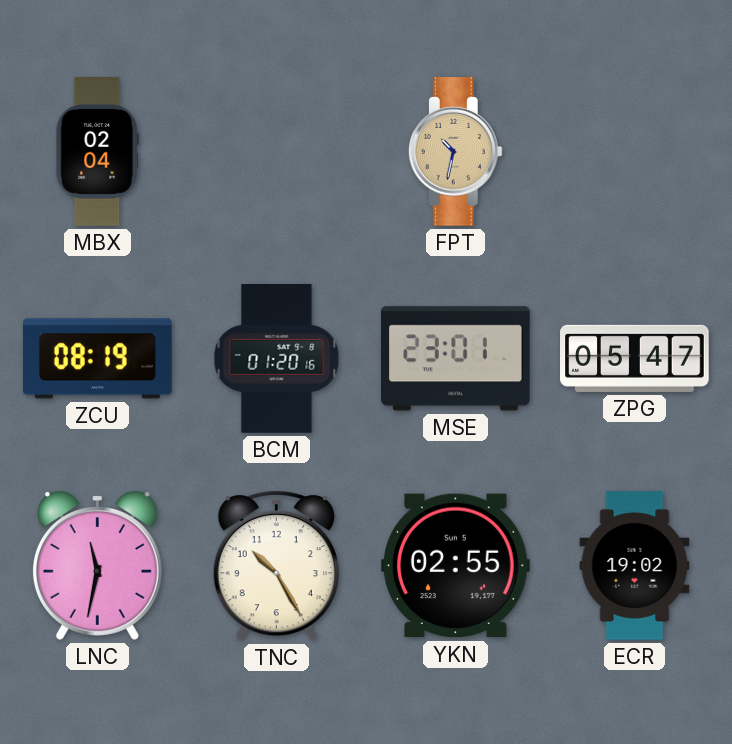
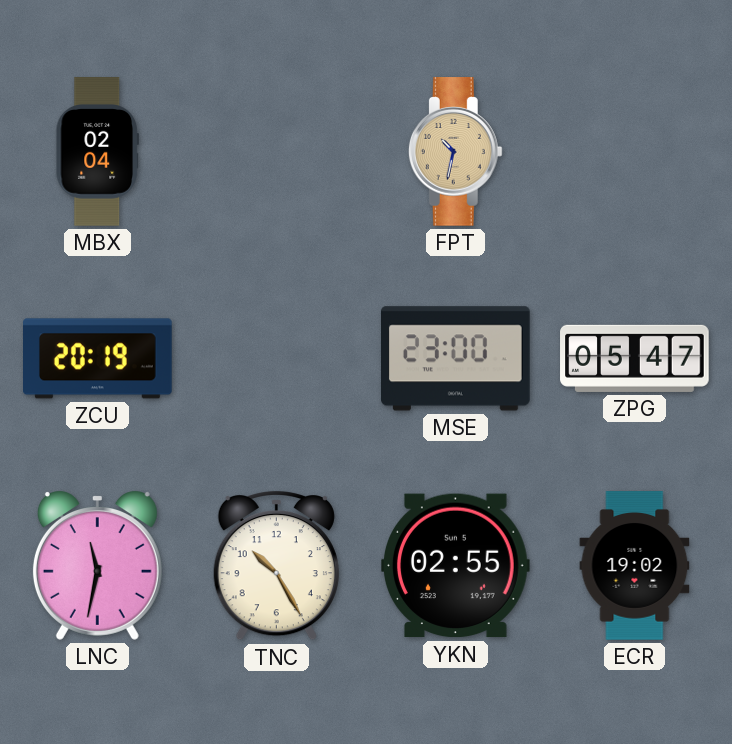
ZCU: 08:19 -> 20:19
BCM: 01:20 -> none
MSE: 23:01 -> 23:00
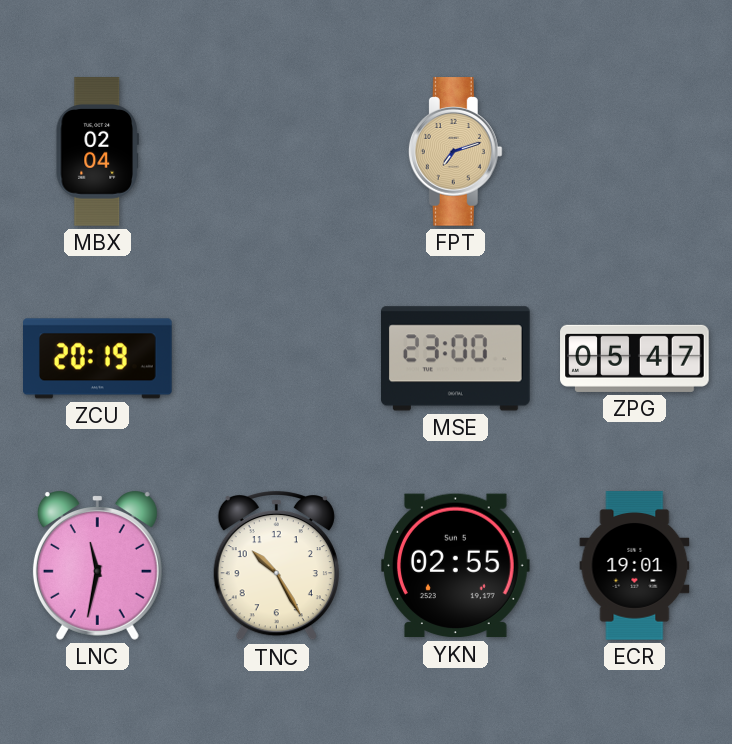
FPT: 10:32 -> 7:12
ECR: 19:02 -> 19:01
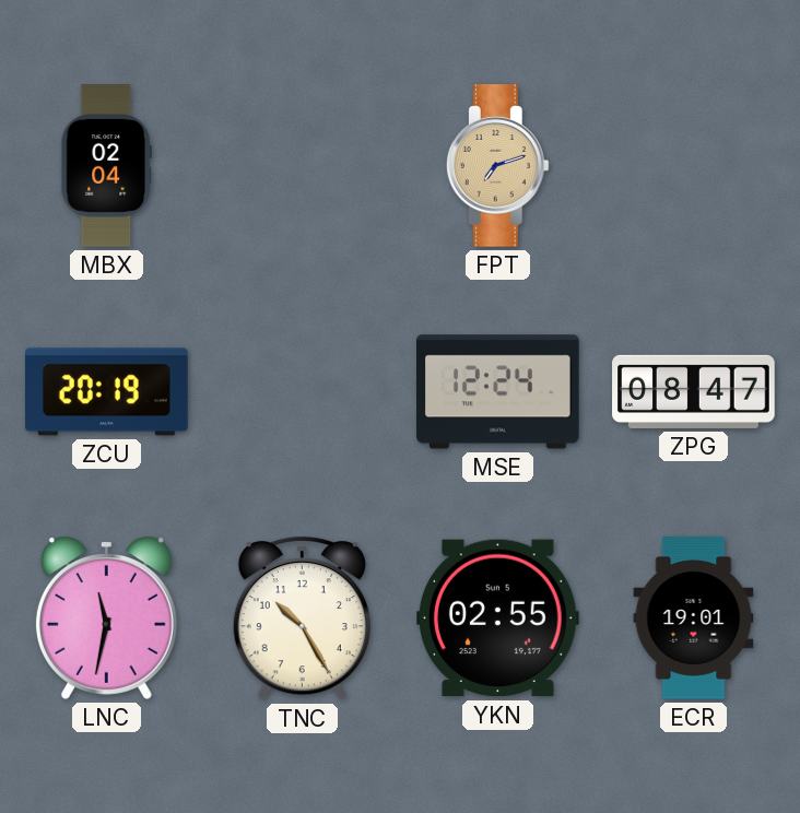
MSE: 23:00 -> 12:24
ZPG: 05:47 -> 08:47
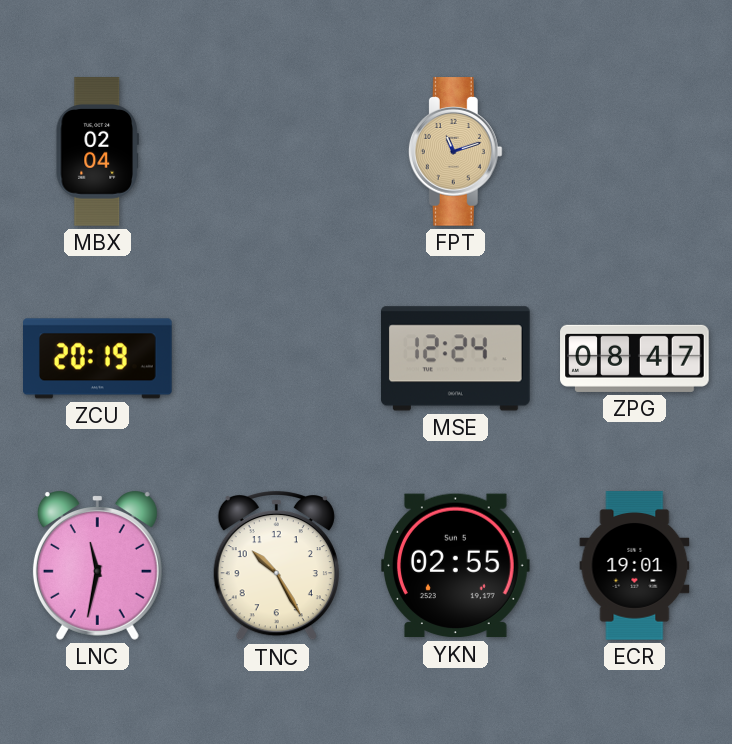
FPT: 7:12 -> 11:12
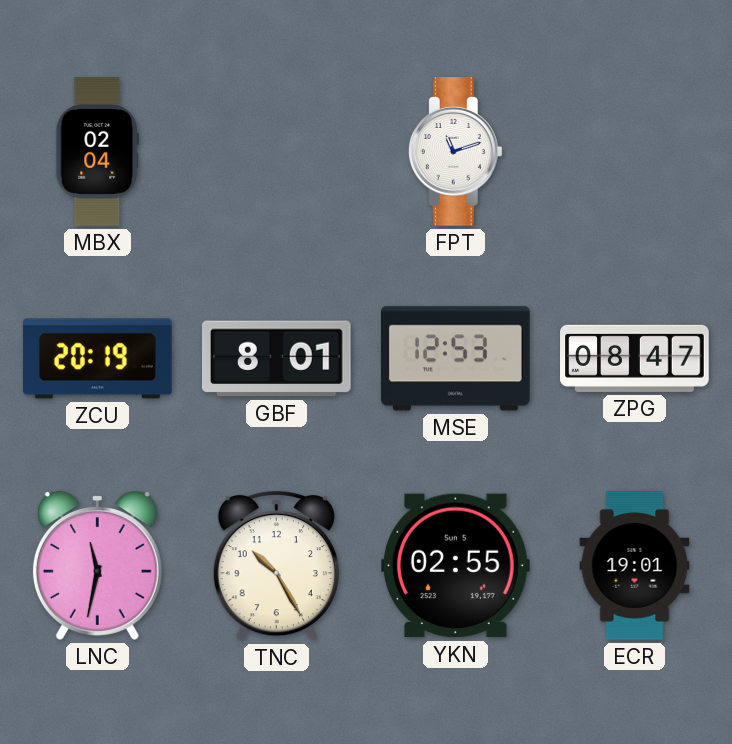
FPT dial: champagne -> white
GBF: none -> 8:01
MSE: 12:24 -> 12:53
